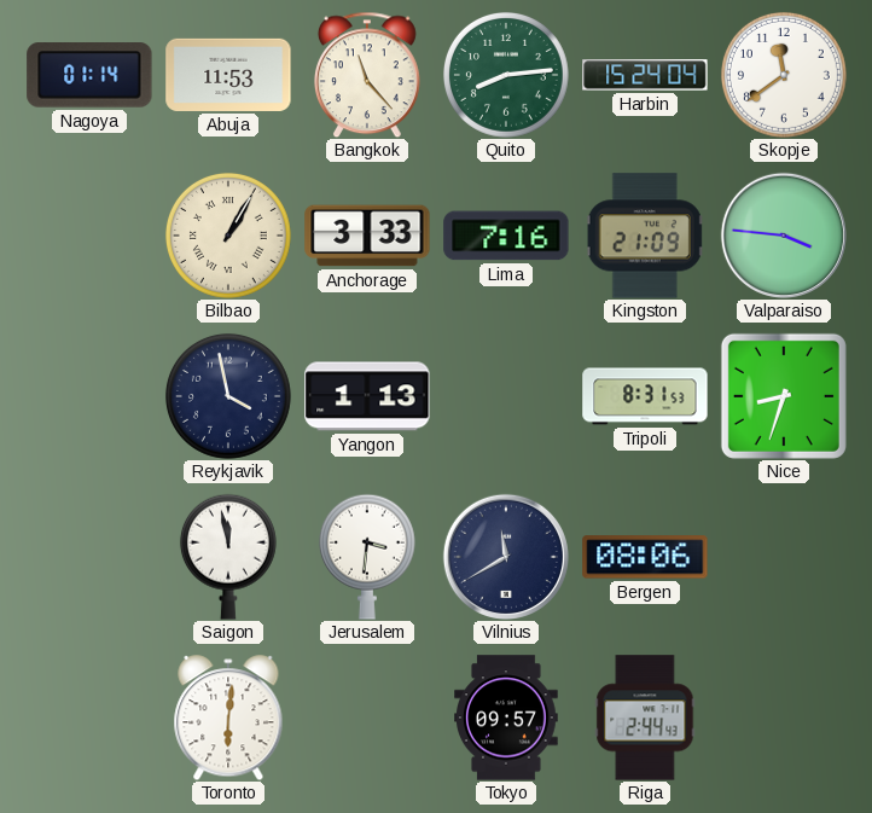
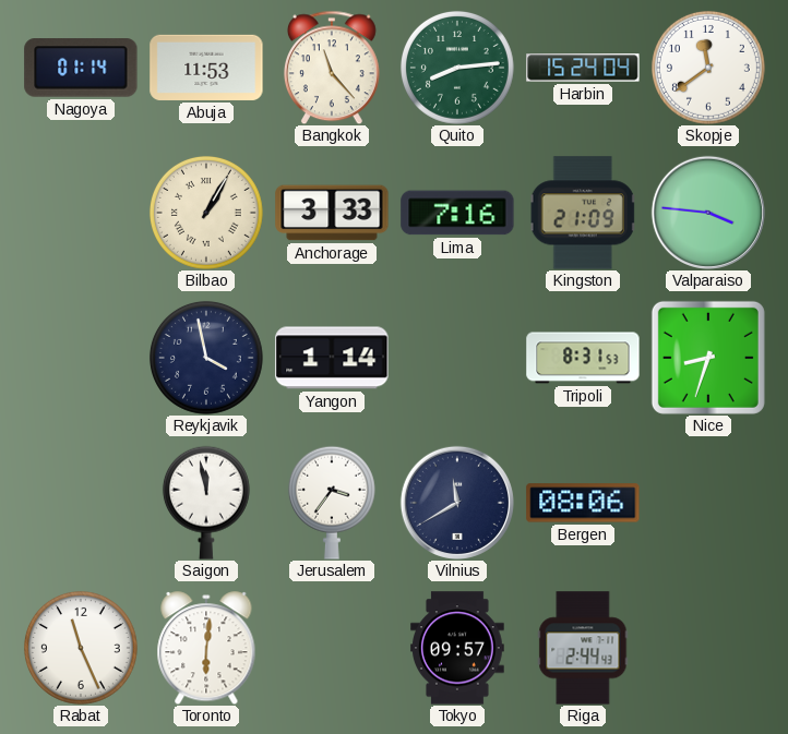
Yangon: 1:13 -> 1:14
Jerusalem: 3:31 -> 3:36
Rabat: none -> 11:26
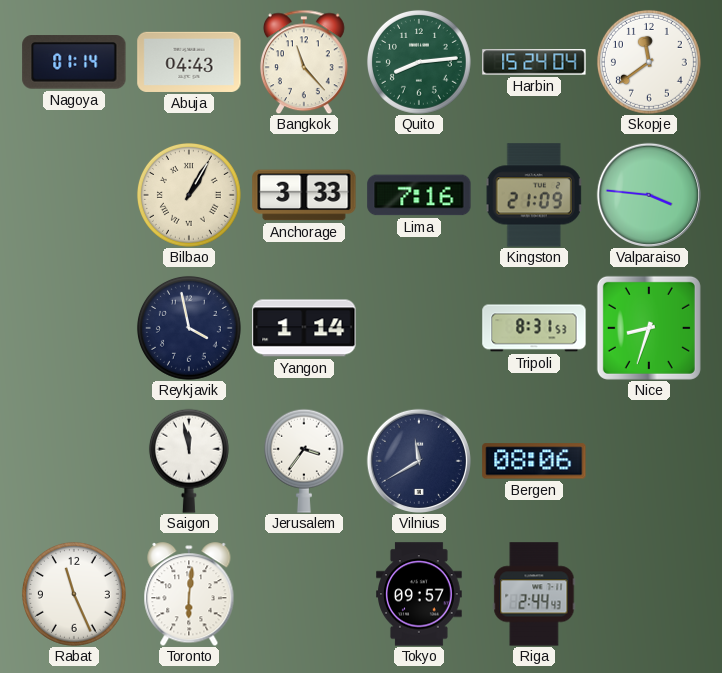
Abuja: 11:53 -> 04:43
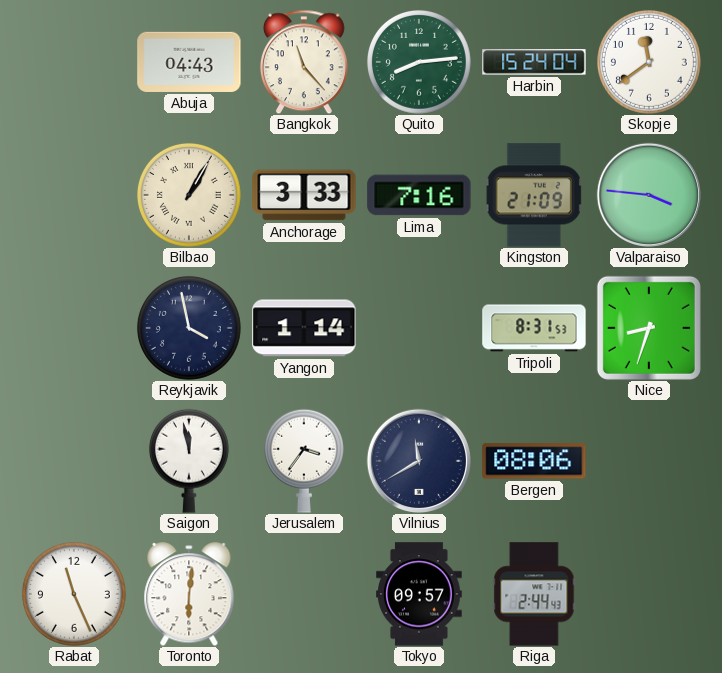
Nagoya: 01:14 -> none
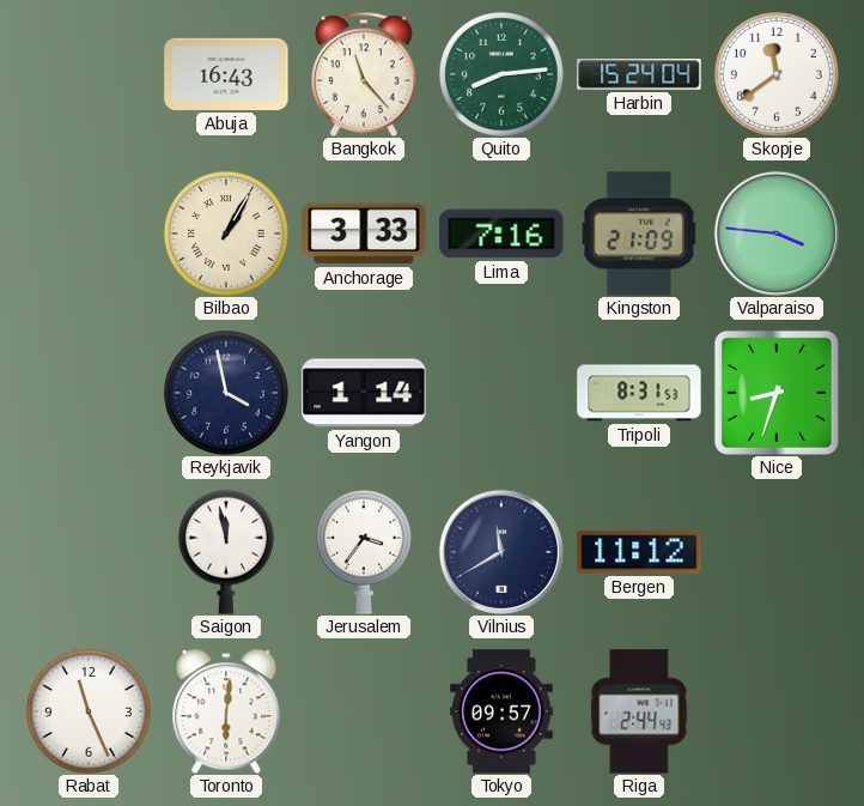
Abuja: 04:43 -> 16:43
Bergen: 08:06 -> 11:12
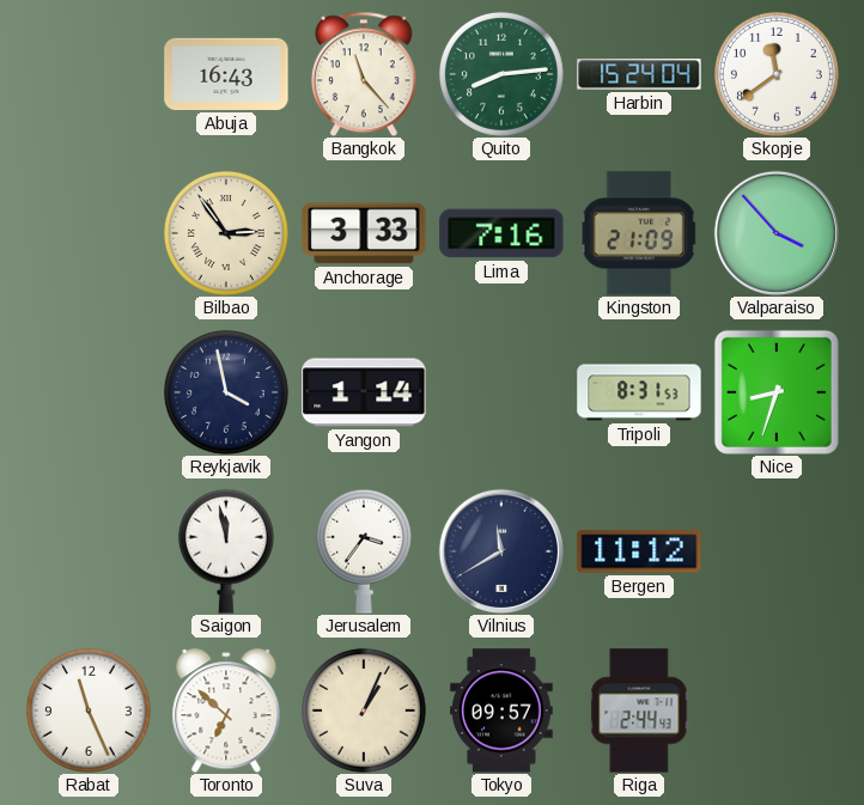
Bilbao: 1:05 -> 2:54
Valparaiso: 3:46 -> 3:53
Toronto: 6:01 -> 6:52
Suva: none -> 1:04
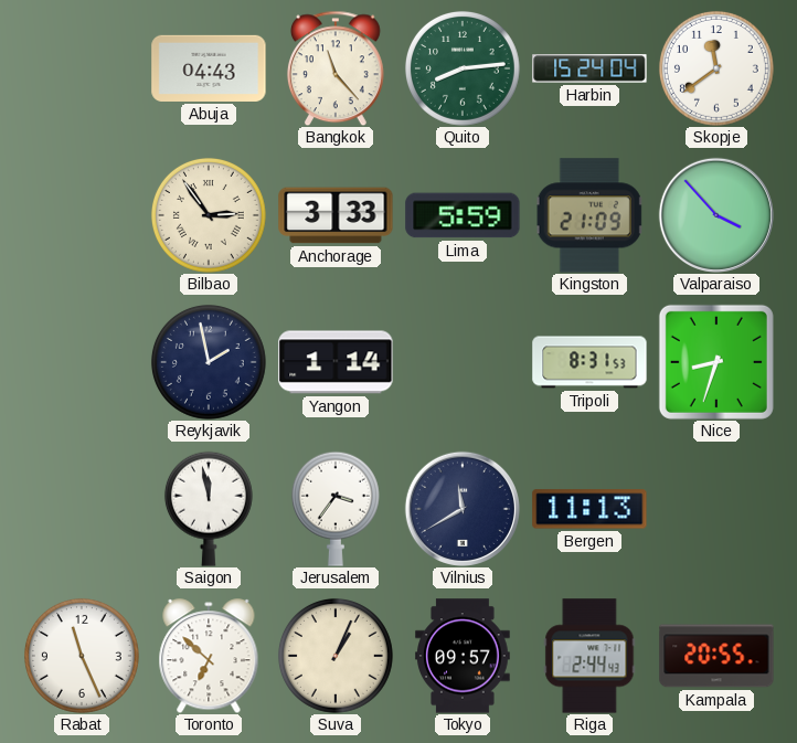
Abuja: 16:43 -> 04:43
Lima: 7:16 -> 5:59
Reykjavik: 3:58 -> 1:58
Bergen: 11:12 -> 11:13
Kampala: none -> 20:55
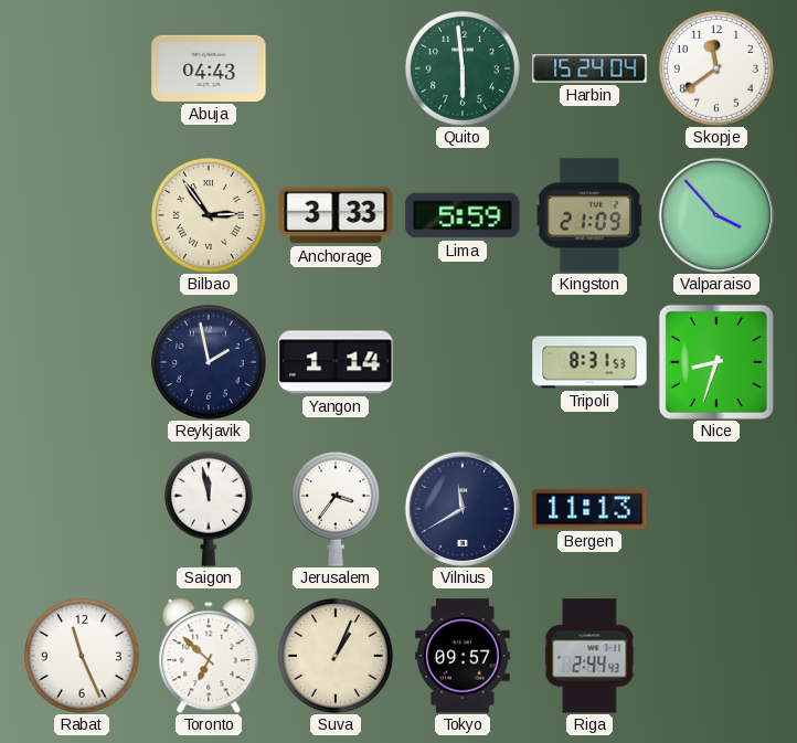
Bangkok: 11:23 -> none
Quito: 8:14 -> 5:59
Kampala: 20:55 -> none
